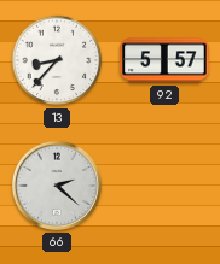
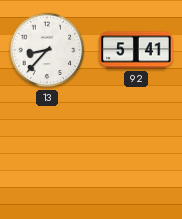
92: 5:57 -> 5:41
66: 2:22 -> none
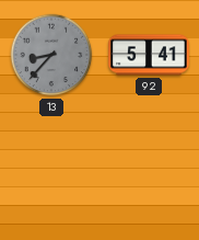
13 dial: white -> grey
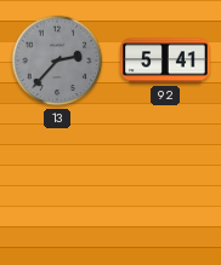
13: 8:37 -> 2:37
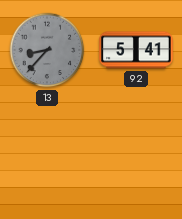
13: 2:37 -> 8:37
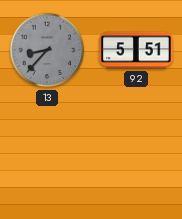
92: 5:41 -> 5:51
